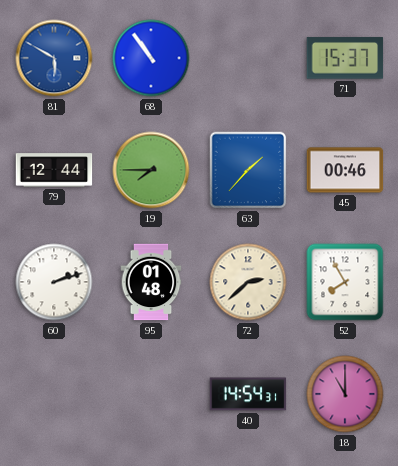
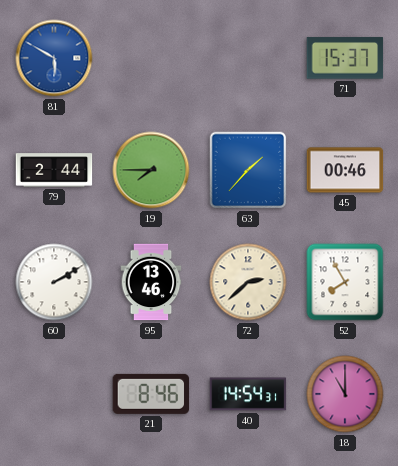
68: 10:54 -> none
79: 12:44 -> 2:44
60: 2:12 -> 2:10
95: 01:48 -> 13:46
21: none -> 8:46
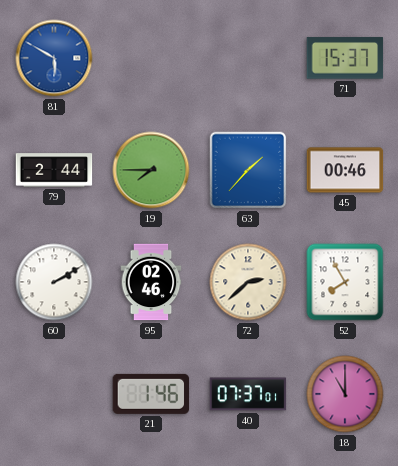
95: 13:46 -> 02:46
21: 8:46 -> 1:46
40: 14:54 -> 07:37
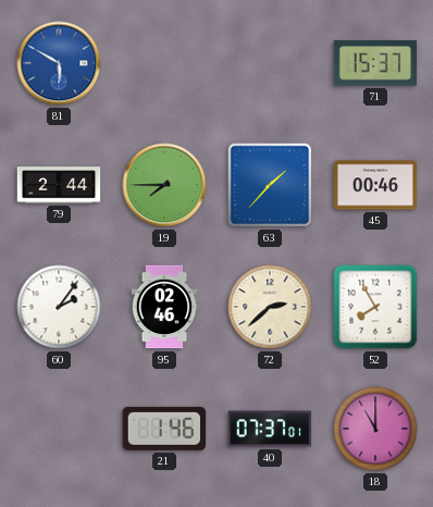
60: 2:10 -> 2:06
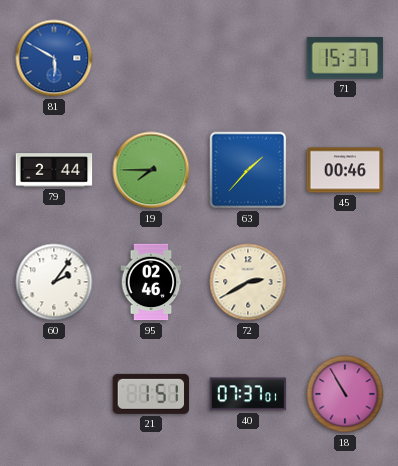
72: 2:38 -> 2:40
52: 7:55 -> none
21: 1:46 -> 1:51
18: 11:00 -> 10:55
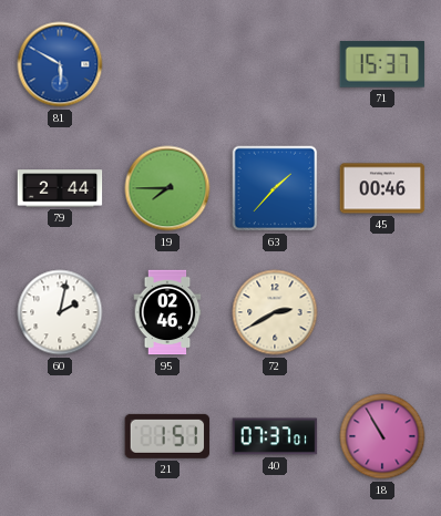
60: 2:06 -> 2:02
